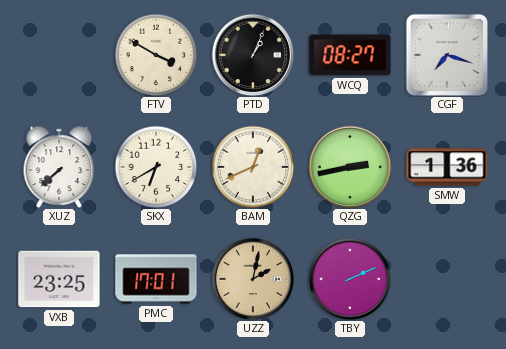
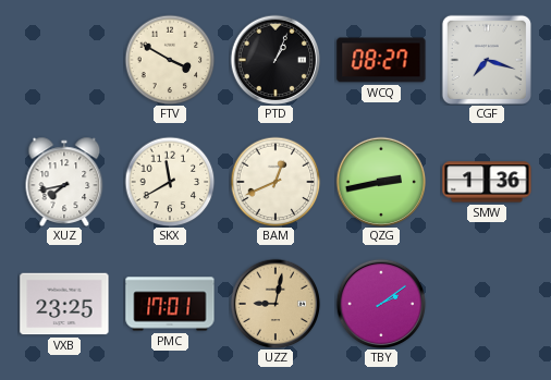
XUZ: 7:38 -> 7:43
SKX: 6:40 -> 11:40
UZZ: 2:02 -> 9:02
TBY: 2:11 -> 2:09
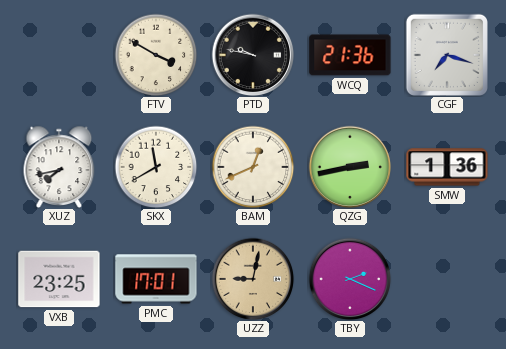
PTD: 1:04 -> 9:47
WCQ: 08:27 -> 21:36
TBY: 2:09 -> 2:19
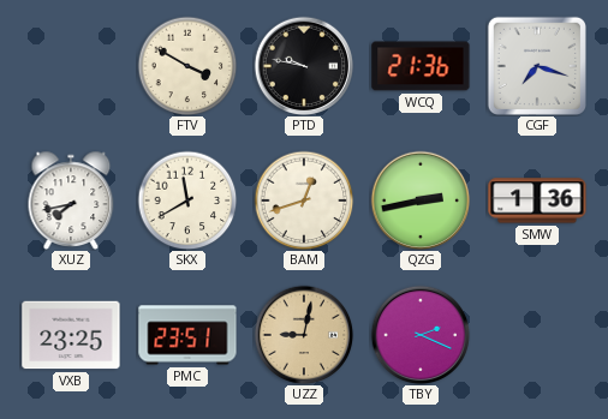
BAM: 12:41 -> 12:42
PMC: 17:01 -> 23:51
